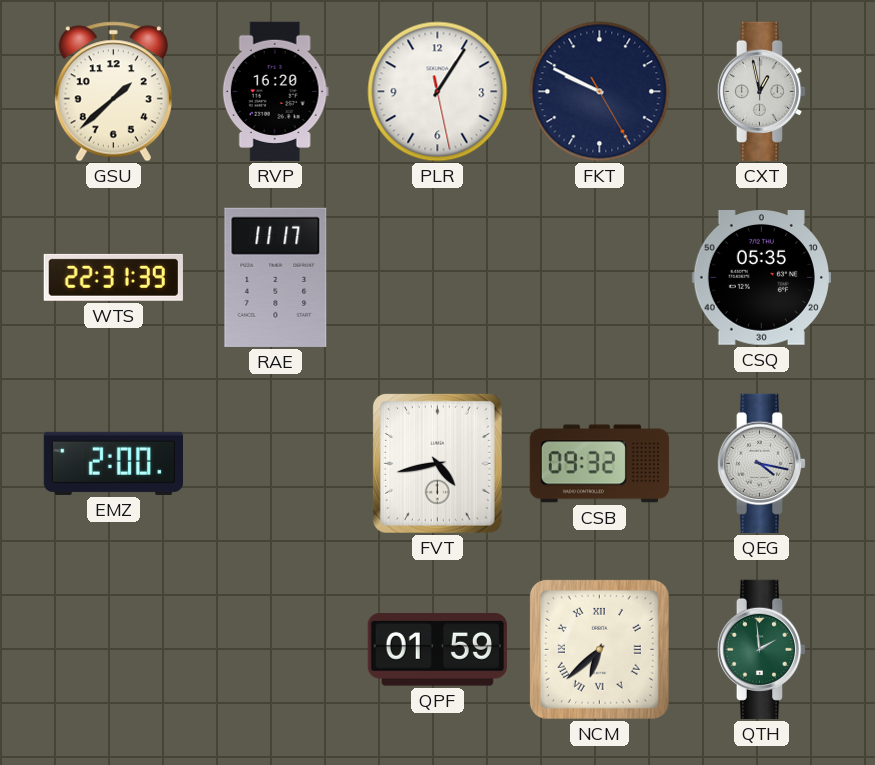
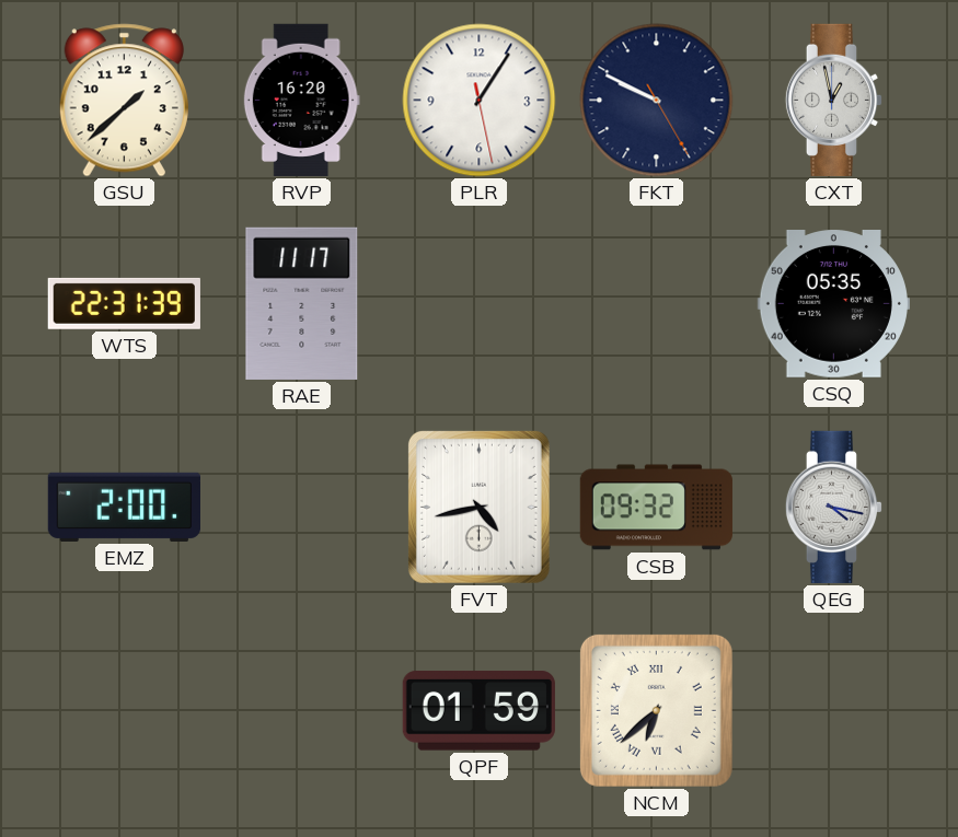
QTH: 1:59 -> none
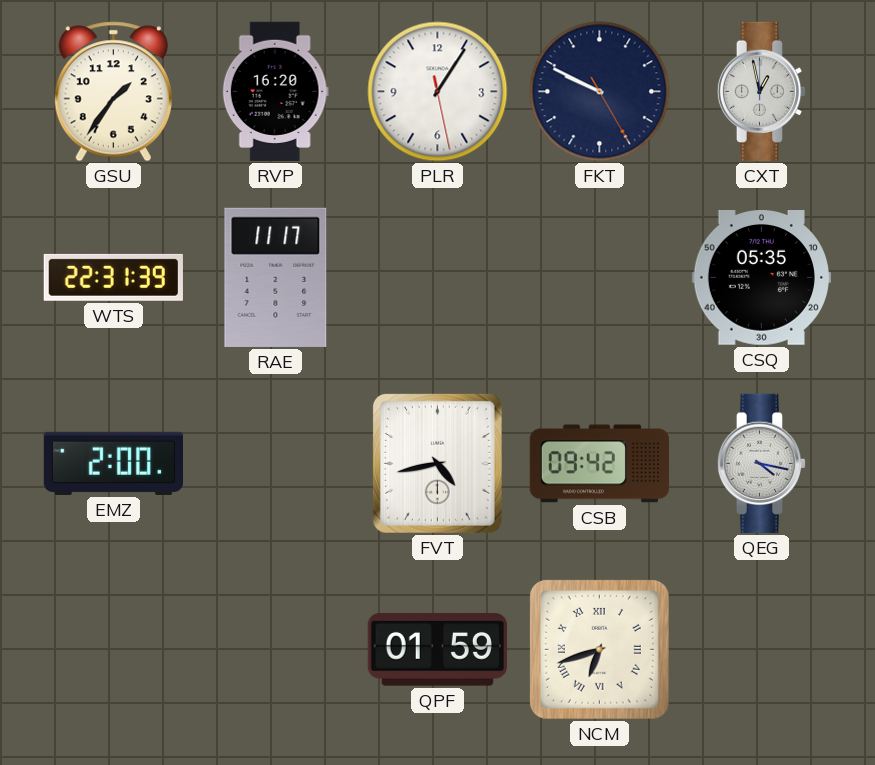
GSU: 1:38 -> 1:36
CSB: 09:32 -> 09:42
NCM: 6:38 -> 6:42
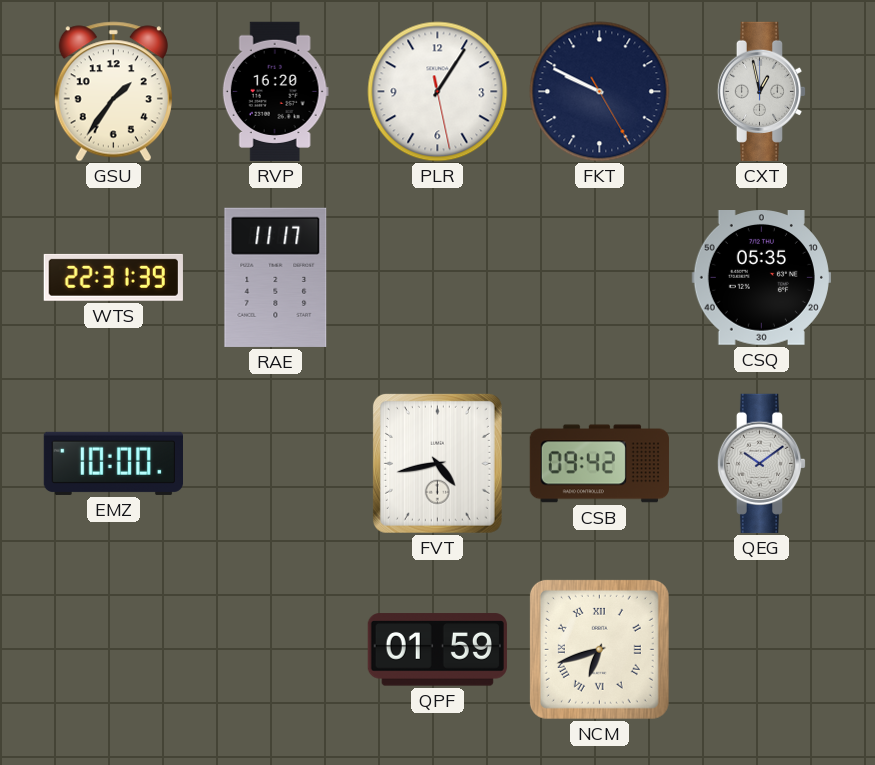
EMZ: 2:00 -> 10:00
QEG: 4:17 -> 10:09
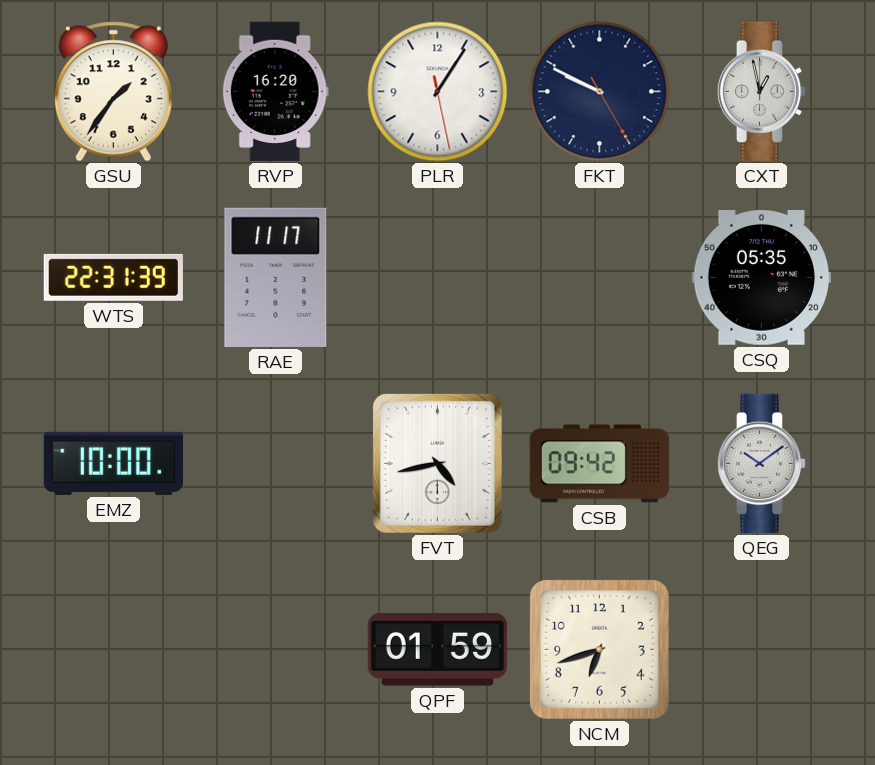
NCM numerals: Roman -> Arabic
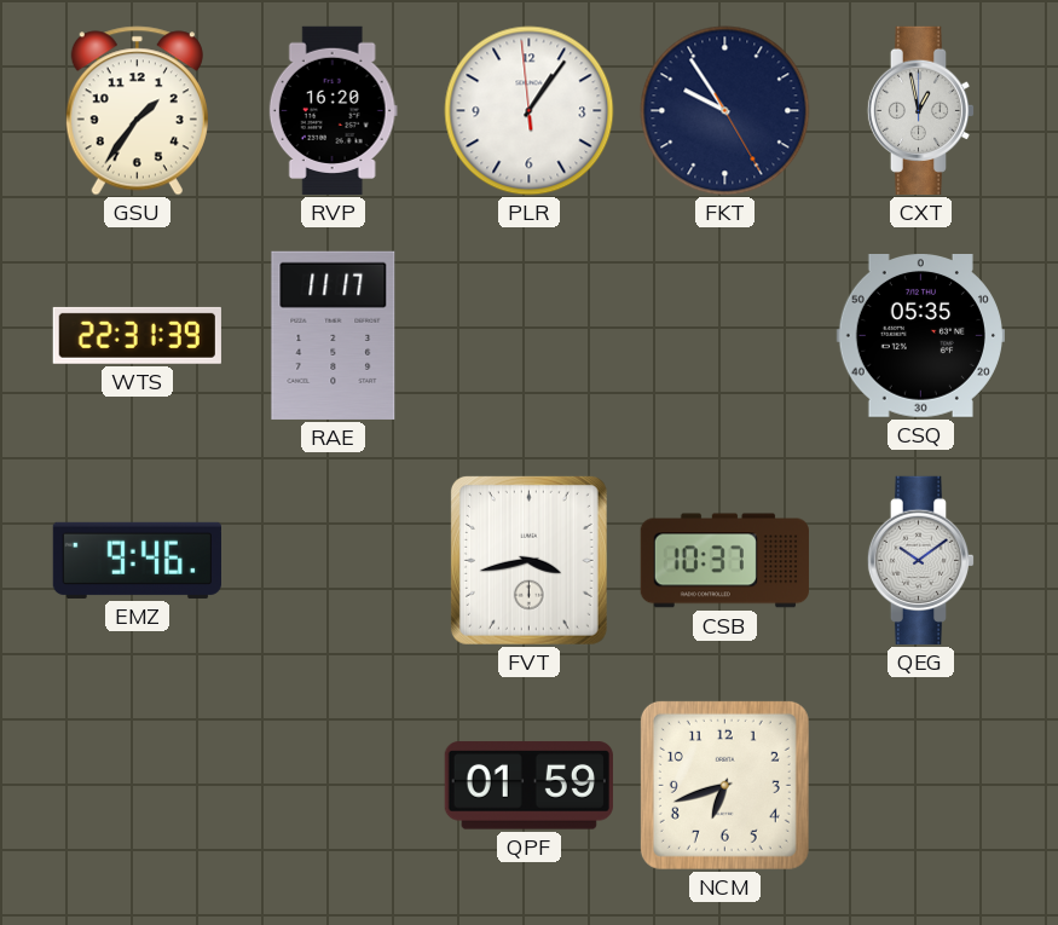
PLR: 1:05:28 -> 1:05:59
FKT: 9:49 -> 9:54
EMZ: 10:00 -> 9:46
FVT: 4:43 -> 3:43
CSB: 09:42 -> 10:37
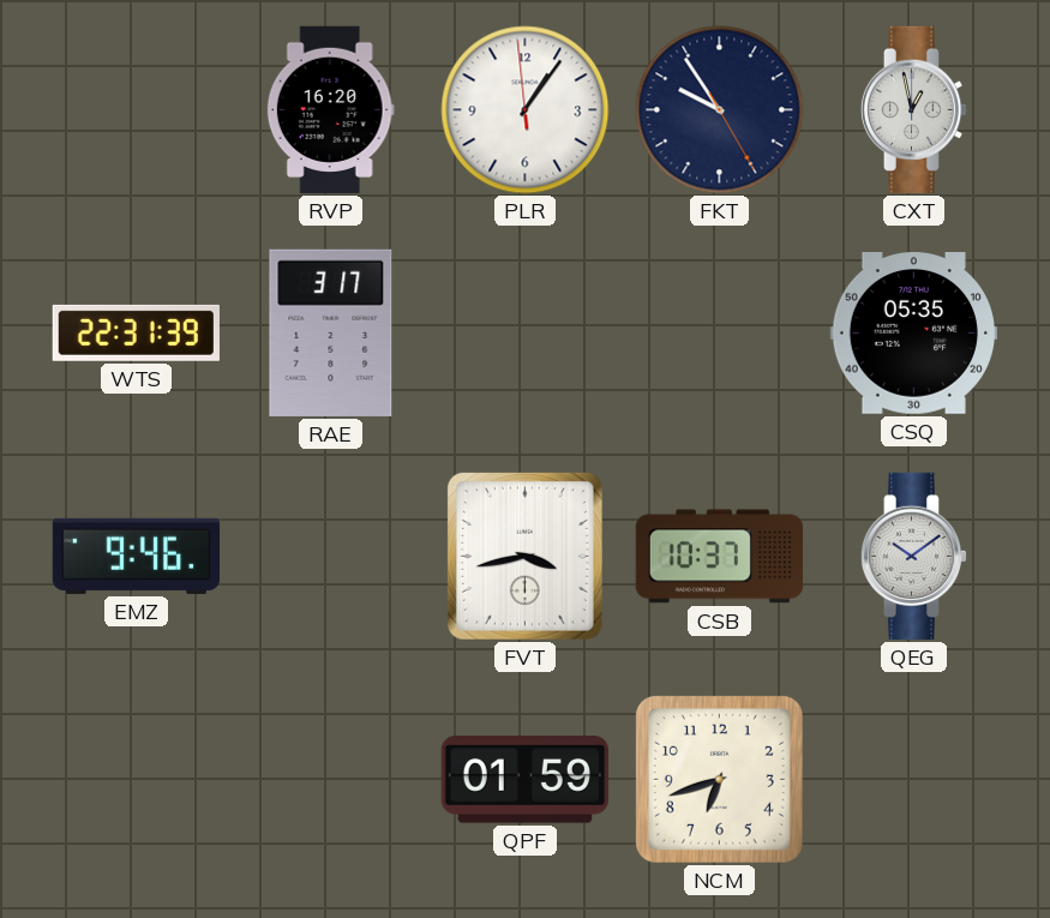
GSU: 1:36 -> none
RAE: 11:17 -> 3:17
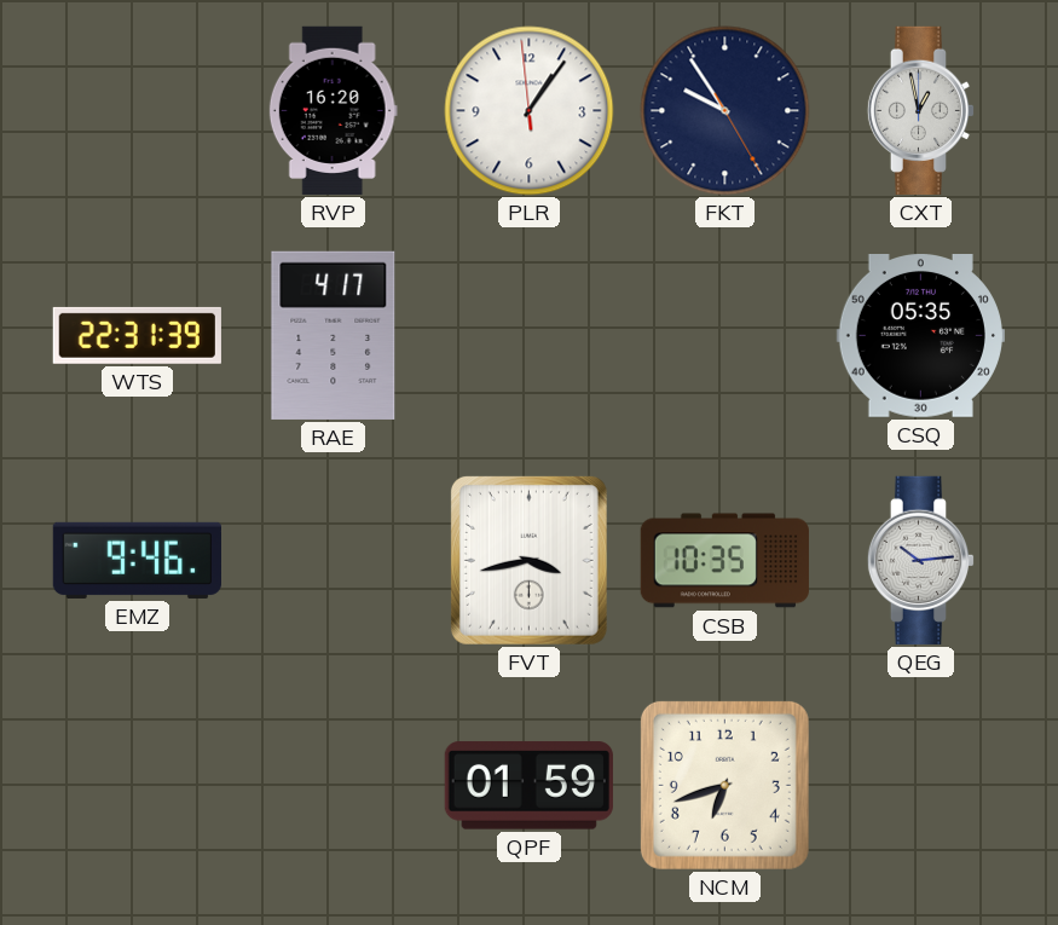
RAE: 3:17 -> 4:17
CSB: 10:37 -> 10:35
QEG: 10:09 -> 10:14
